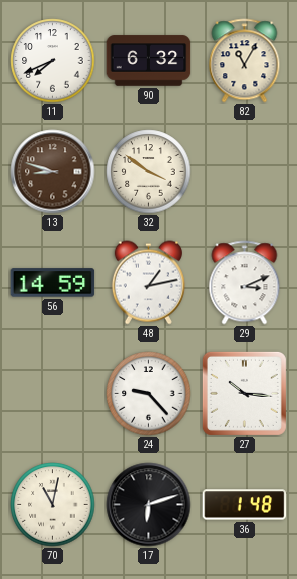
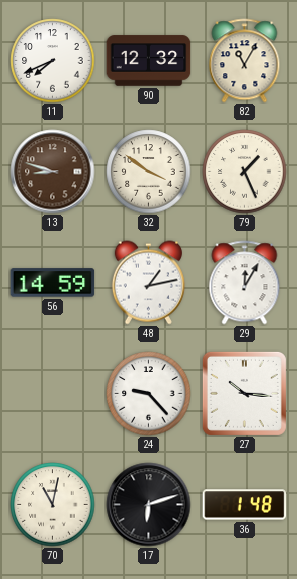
90: 6:32 -> 12:32
79: none -> 1:26
29: 3:11 -> 12:05
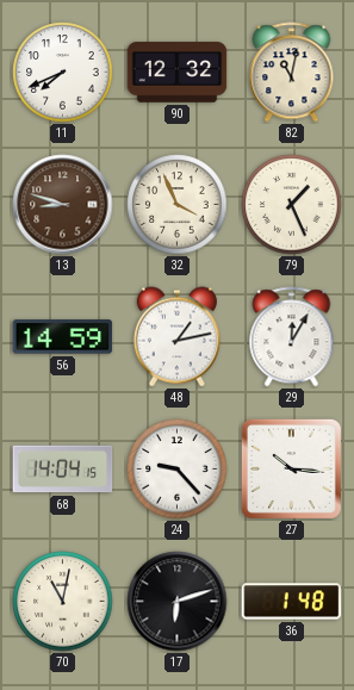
82: 11:05 -> 11:02
32: 3:51 -> 3:56
68: none -> 14:04
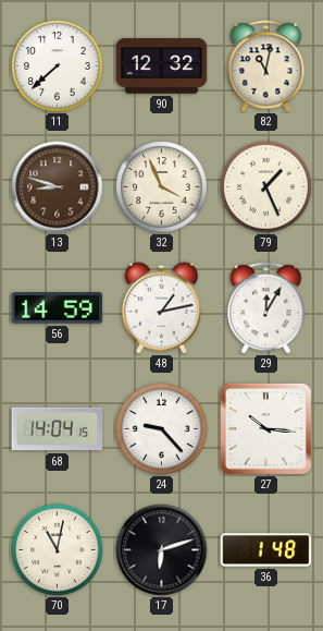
11: 7:41 -> 7:38
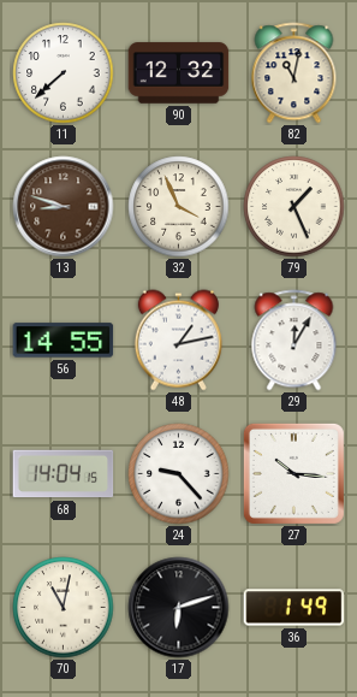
56: 14:59 -> 14:55
36: 1:48 -> 1:49
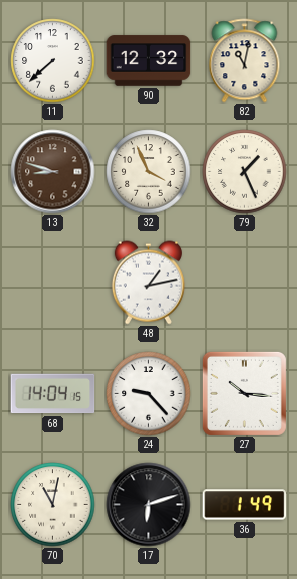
56: 14:55 -> none
29: 12:05 -> none
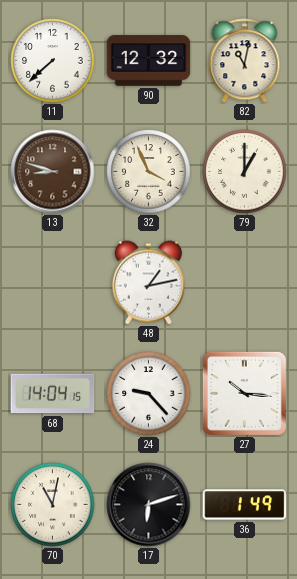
79: 1:26 -> 1:00
